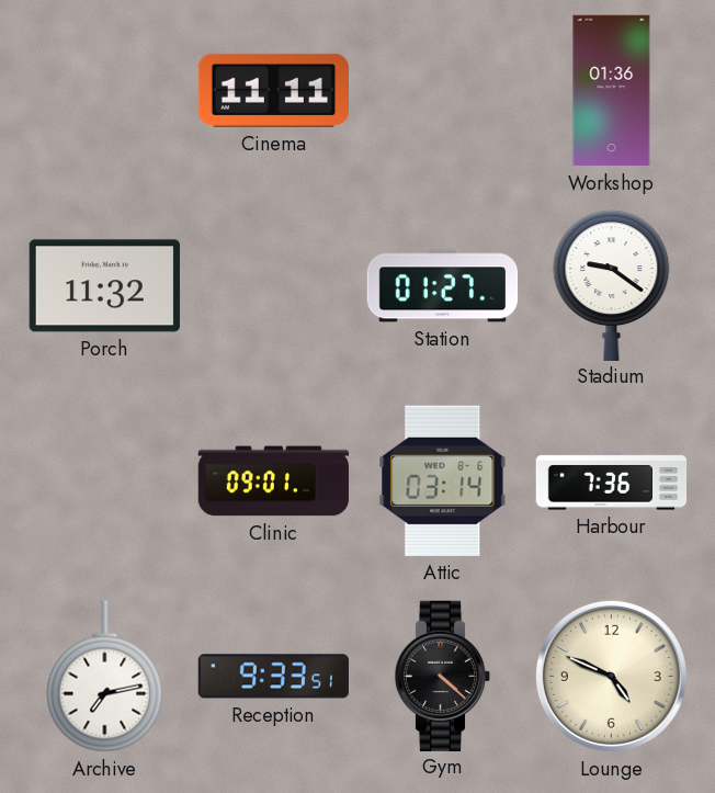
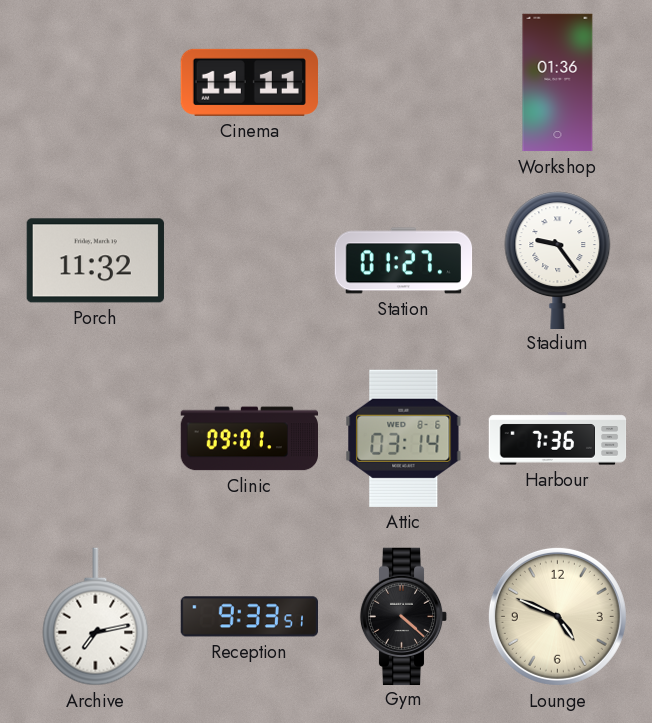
Stadium: 9:21 -> 9:24
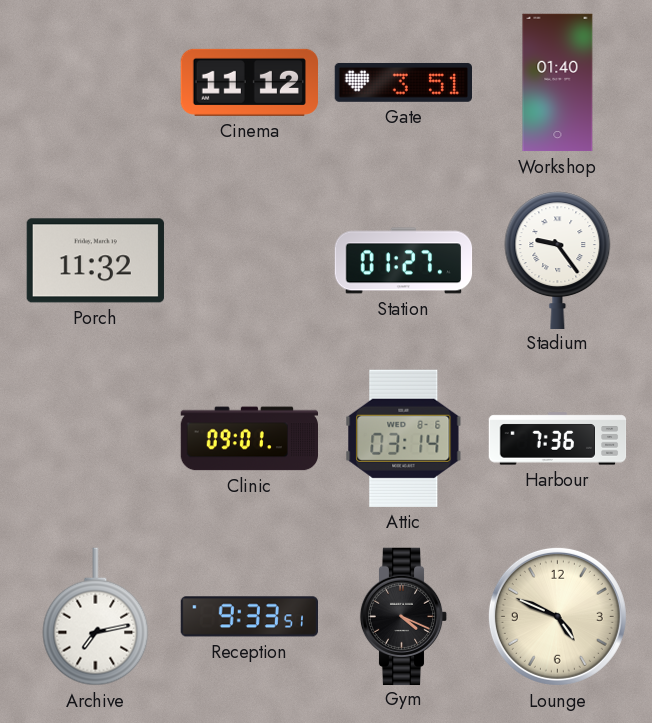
Cinema: 11:11 -> 11:12
Gate: none -> 3:51
Workshop: 01:36 -> 01:40
Gym: 4:22 -> 4:19
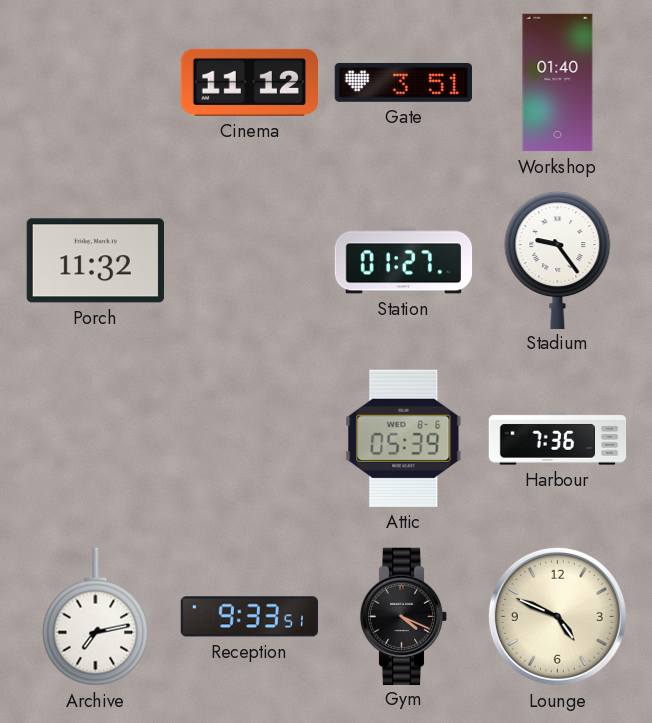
Clinic: 09:01 -> none
Attic: 03:14 -> 05:39
